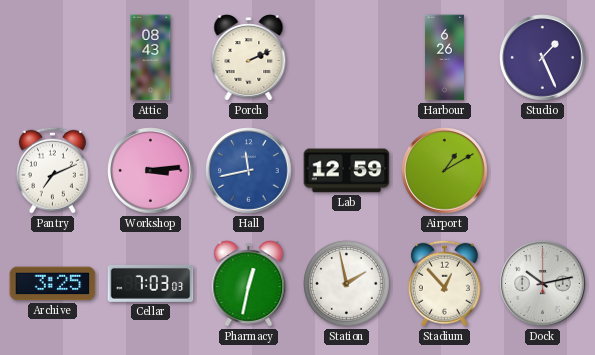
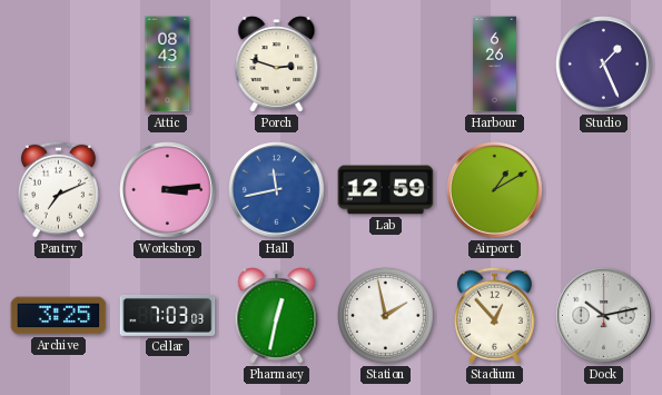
Porch: 2:11 -> 2:48
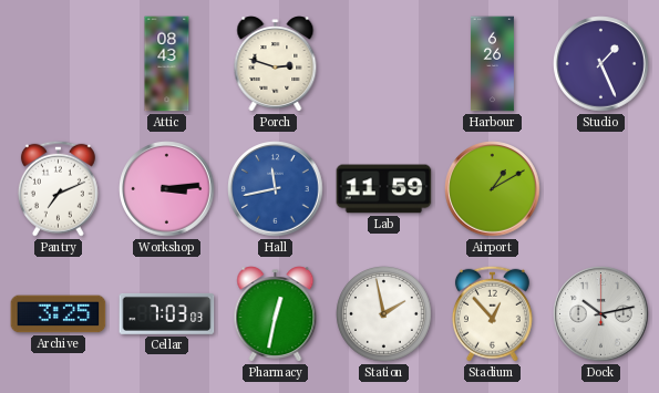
Lab: 12:59 -> 11:59
